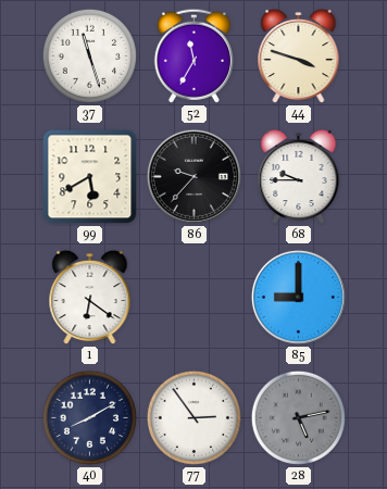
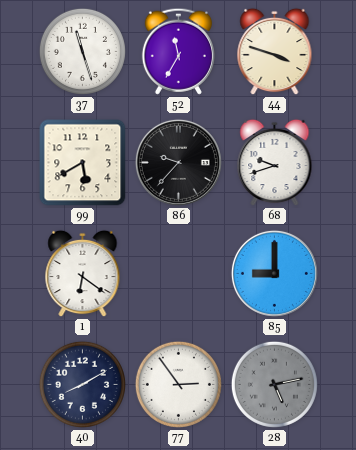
68: 9:45 -> 9:42
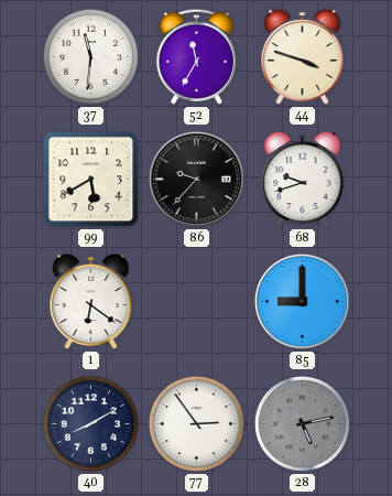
37: 11:27 -> 11:31
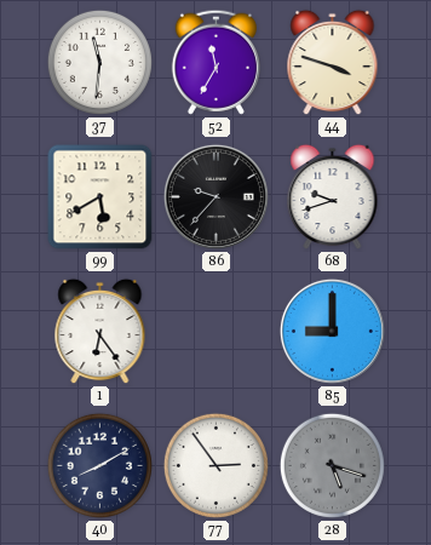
1: 6:21 -> 6:24
28: 5:13 -> 5:18
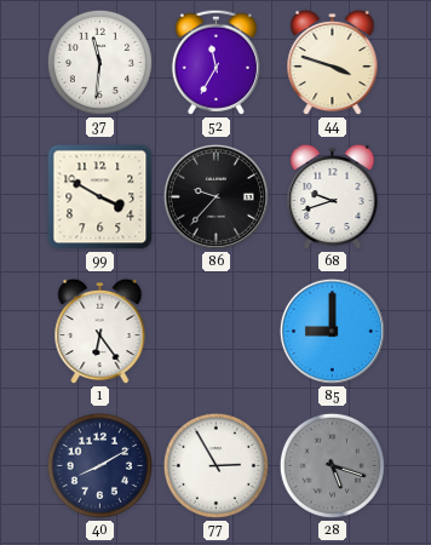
99: 5:40 -> 3:50
77: 2:54 -> 2:55
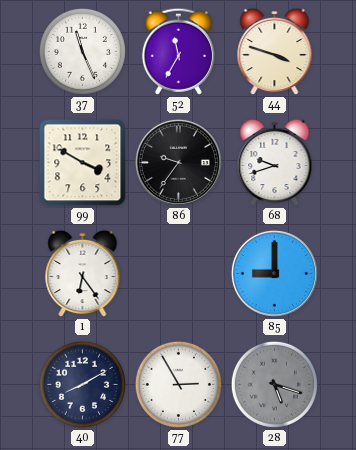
37: 11:31 -> 11:26
86: 9:37 -> 9:36
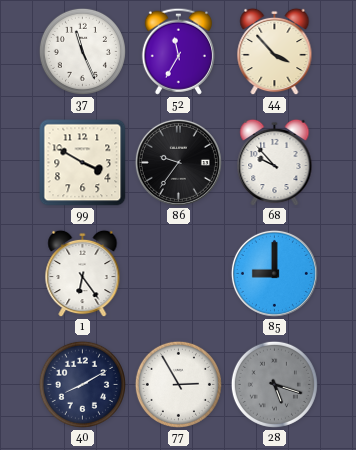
44: 3:48 -> 3:53
68: 9:42 -> 9:53
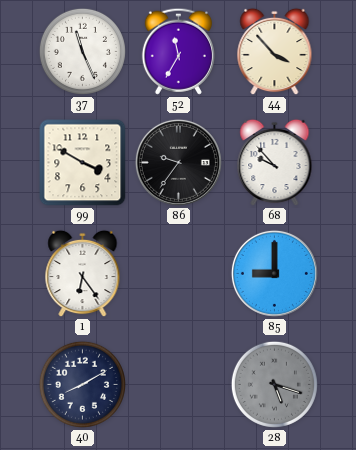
77: 2:55 -> none
